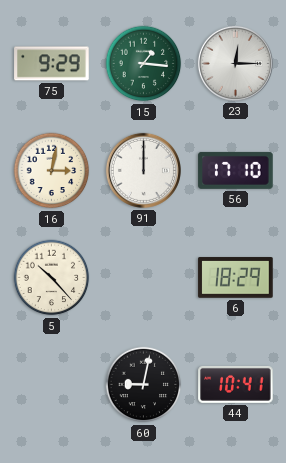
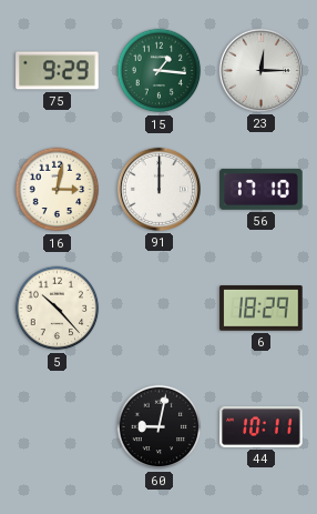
44: 10:41 -> 10:11
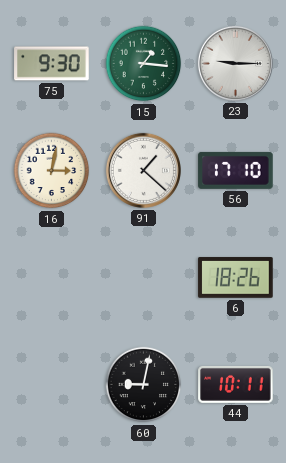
75: 9:29 -> 9:30
23: 12:15 -> 9:15
91: 12:00 -> 1:22
5: 10:23 -> none
6: 18:29 -> 18:26
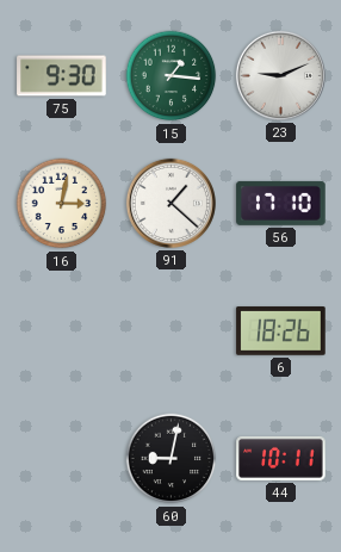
23: 9:15 -> 9:11
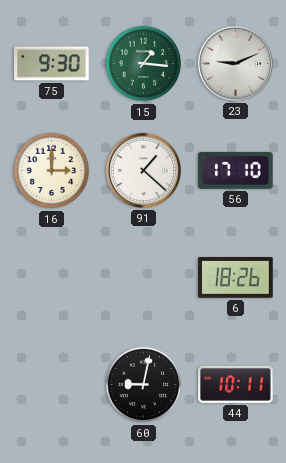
16: 3:02 -> 3:00
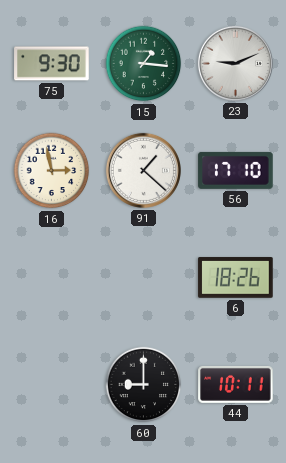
16: 3:00 -> 2:58
60: 9:02 -> 9:00
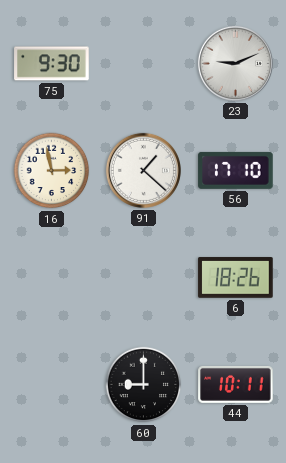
15: 1:16 -> none
